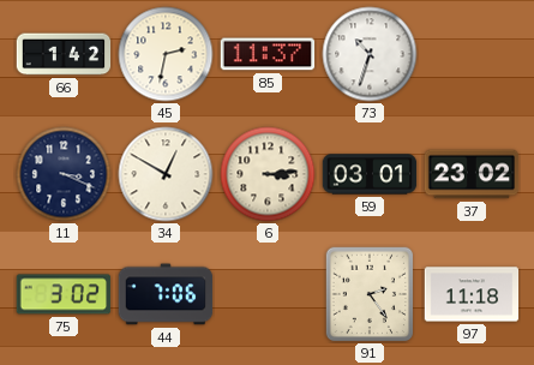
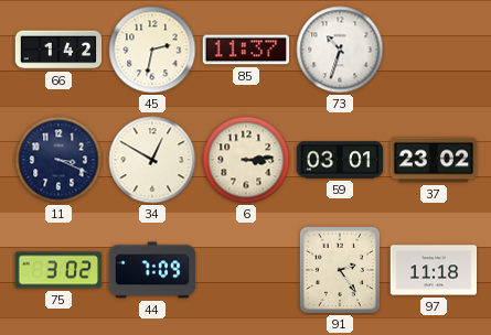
44: 7:06 -> 7:09
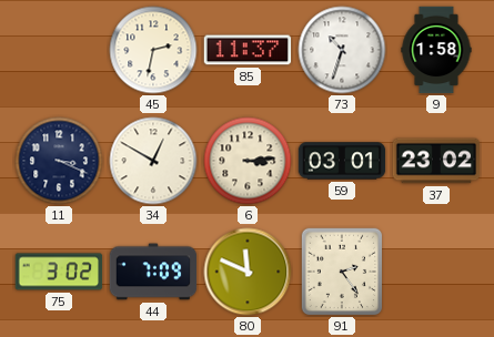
66: 1:42 -> none
9: none -> 1:58
80: none -> 11:49
97: 11:18 -> none
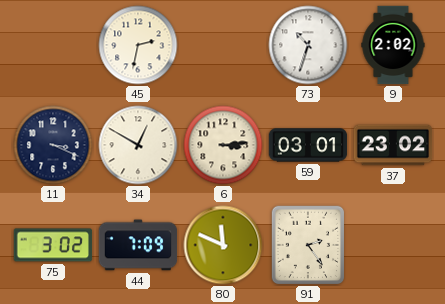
85: 11:37 -> none
9: 1:58 -> 2:02
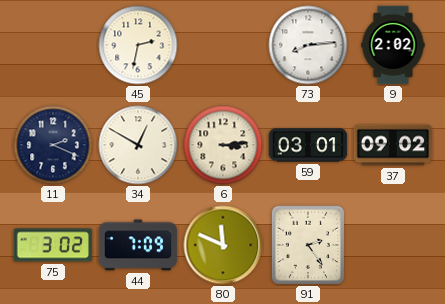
73: 10:33 -> 8:14
11: 3:19 -> 2:19
37: 23:02 -> 09:02
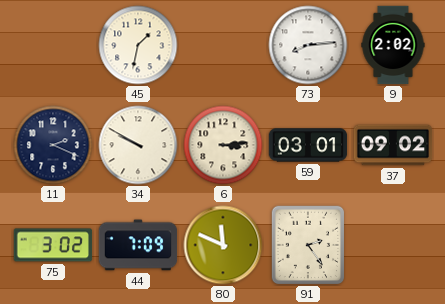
45: 2:32 -> 1:32
34: 12:50 -> 9:50
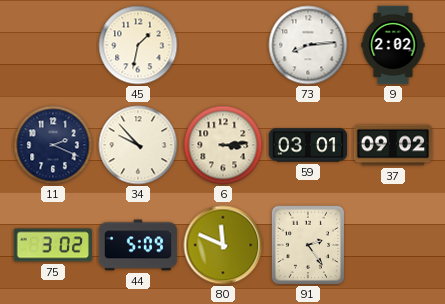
34: 9:50 -> 9:53
44: 7:09 -> 5:09
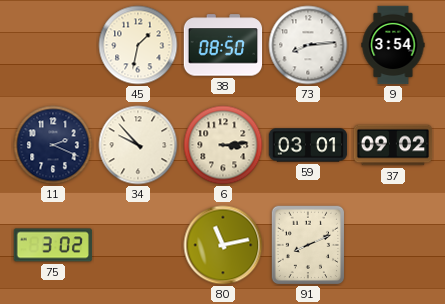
38: none -> 08:50
9: 2:02 -> 3:54
44: 5:09 -> none
80: 11:49 -> 11:13
91: 2:24 -> 8:11
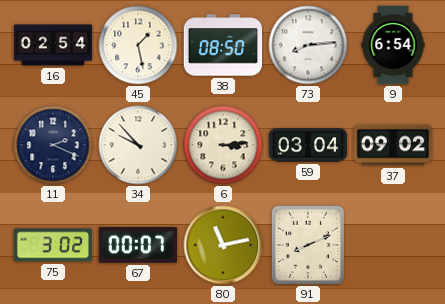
16: none -> 02:54
45: 1:32 -> 1:28
9: 3:54 -> 6:54
59: 03:01 -> 03:04
67: none -> 00:07
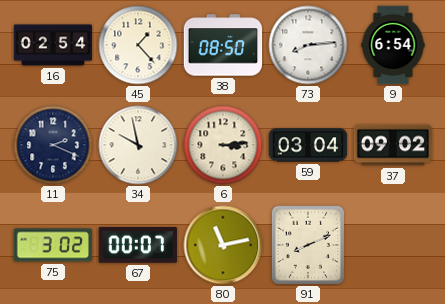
45: 1:28 -> 1:23
34: 9:53 -> 9:58
